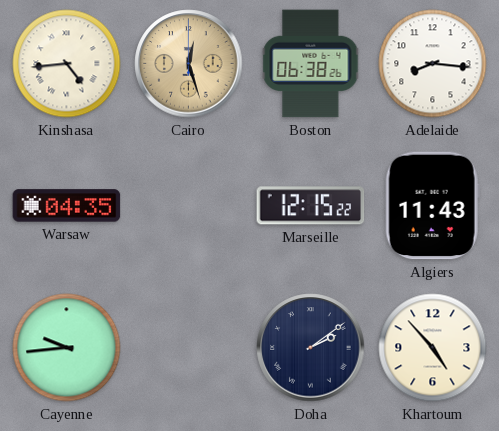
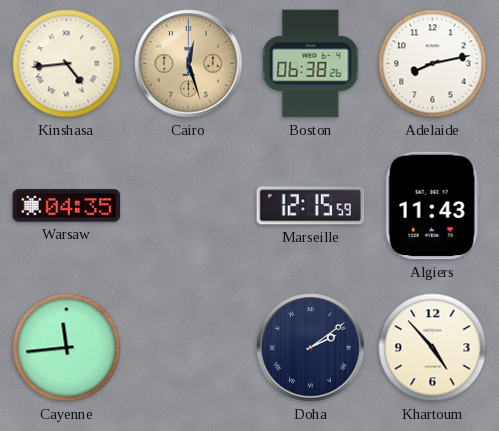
Adelaide: 8:16 -> 8:13
Marseille: 12:15:22 -> 12:15:59
Cayenne: 9:44 -> 11:44
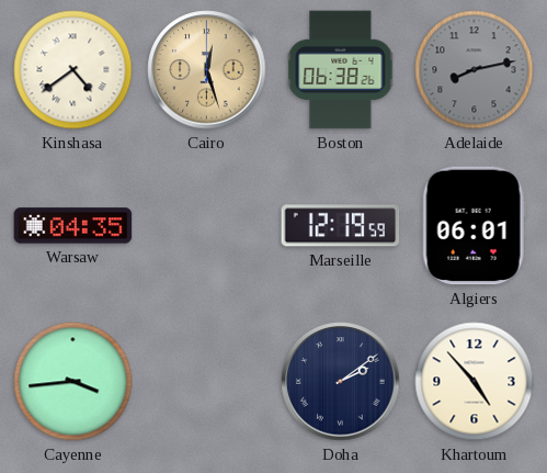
Kinshasa: 4:44 -> 4:39
Adelaide dial: white -> grey
Marseille: 12:15 -> 12:19
Algiers: 11:43 -> 06:01
Cayenne: 11:44 -> 3:44
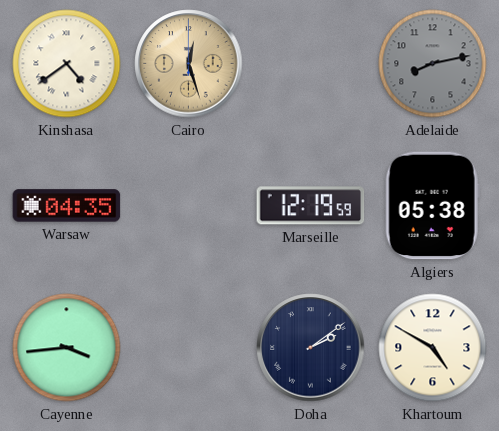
Boston: 06:38 -> none
Algiers: 06:01 -> 05:38
Khartoum: 4:53 -> 4:50
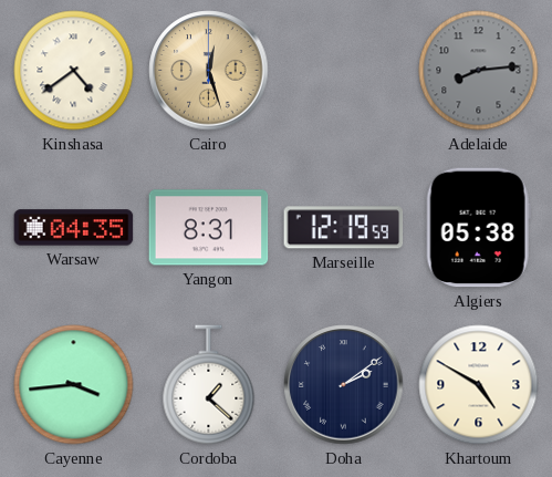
Adelaide: 8:13 -> 8:14
Yangon: none -> 8:31
Cordoba: none -> 1:22
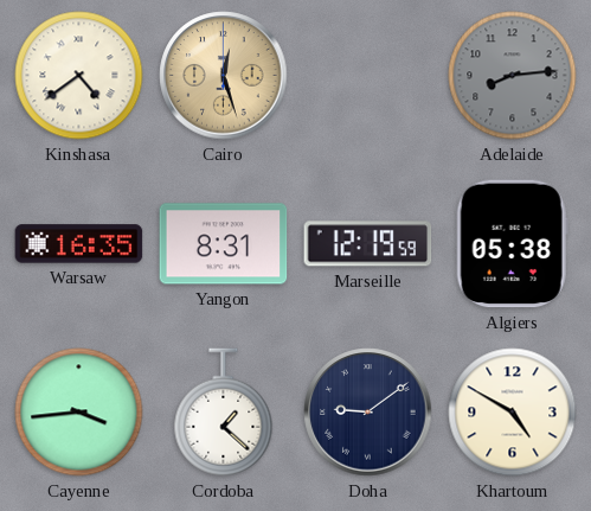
Warsaw: 04:35 -> 16:35
Doha: 2:09 -> 9:09
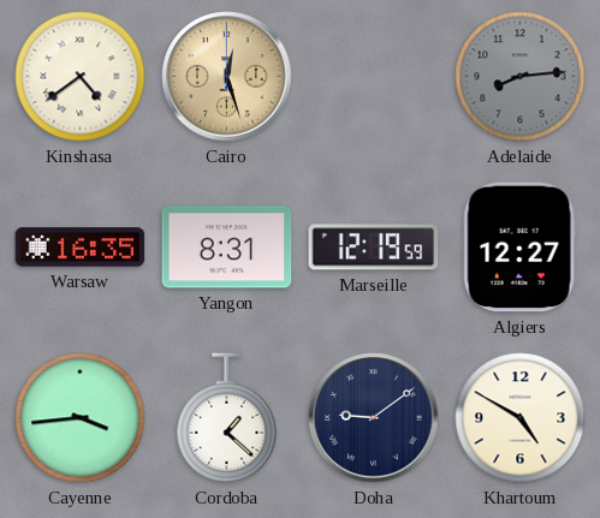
Algiers: 05:38 -> 12:27
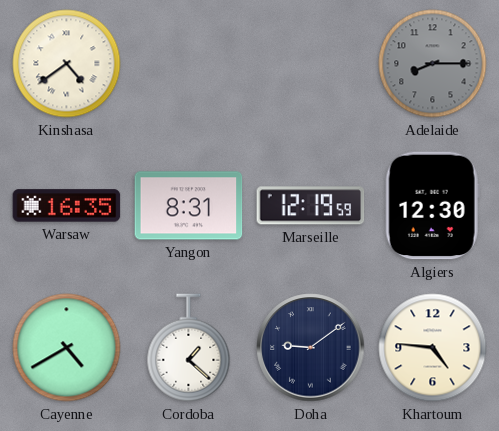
Cairo: 12:27 -> none
Adelaide: 8:14 -> 8:15
Algiers: 12:27 -> 12:30
Cayenne: 3:44 -> 4:40
Khartoum: 4:50 -> 4:46
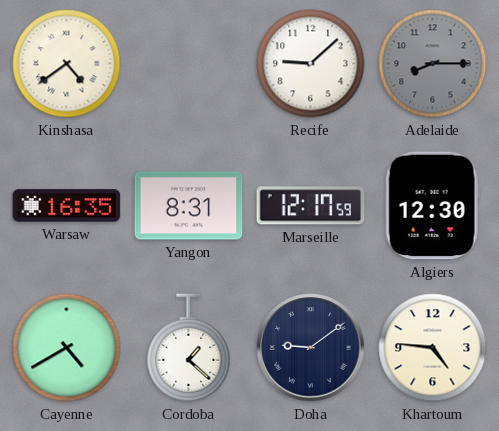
Recife: none -> 9:08
Marseille: 12:19 -> 12:17
